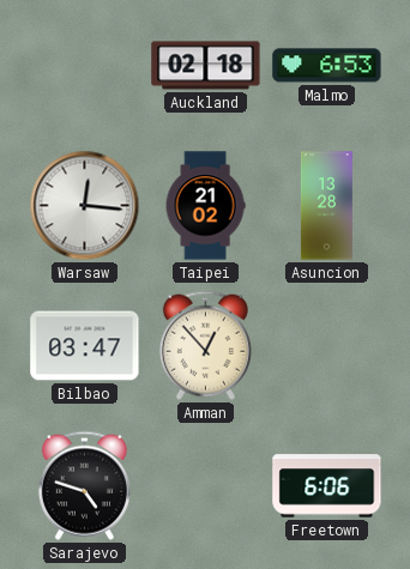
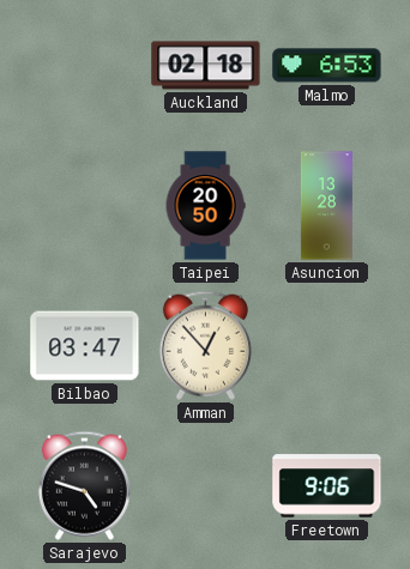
Warsaw: 12:16 -> none
Taipei: 21:02 -> 20:50
Freetown: 6:06 -> 9:06
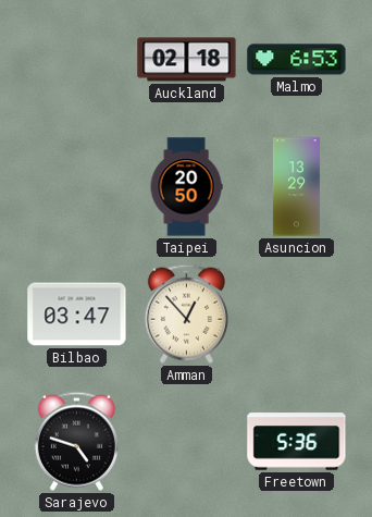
Asuncion: 13:28 -> 13:29
Freetown: 9:06 -> 5:36
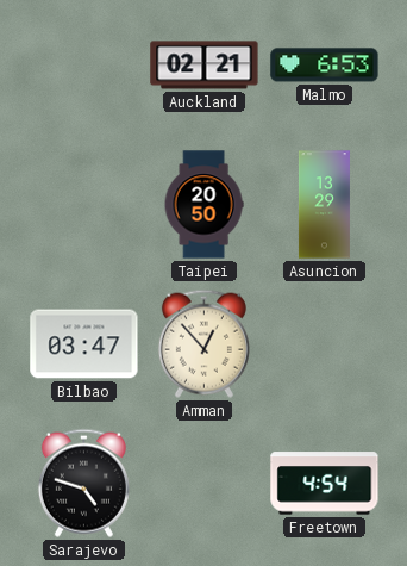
Auckland: 02:18 -> 02:21
Freetown: 5:36 -> 4:54
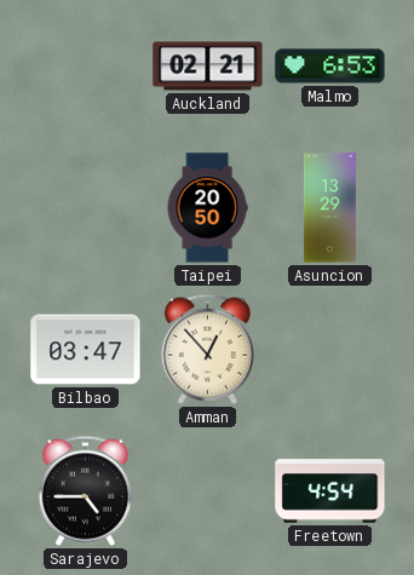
Sarajevo: 4:48 -> 4:45
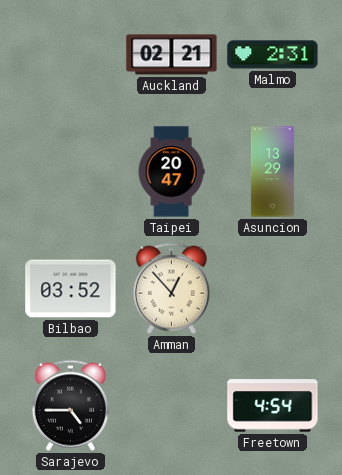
Malmo: 6:53 -> 2:31
Taipei: 20:50 -> 20:47
Bilbao: 03:47 -> 03:52
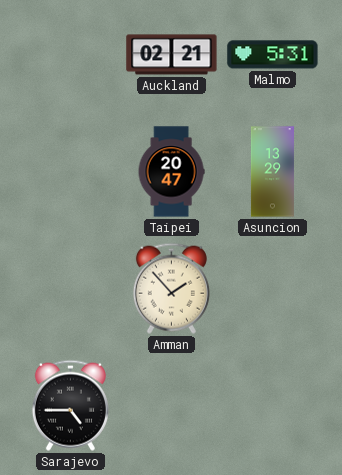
Malmo: 2:31 -> 5:31
Bilbao: 03:52 -> none
Amman: 12:53 -> 1:53
Freetown: 4:54 -> none
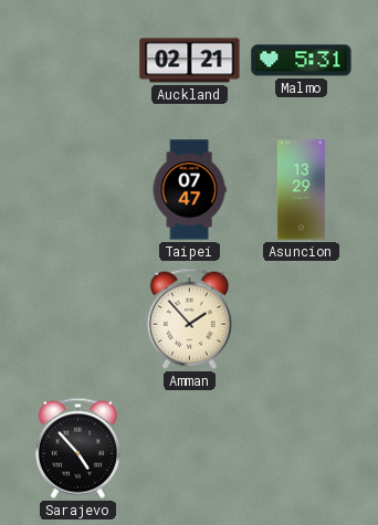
Taipei: 20:47 -> 07:47
Sarajevo: 4:45 -> 4:53
